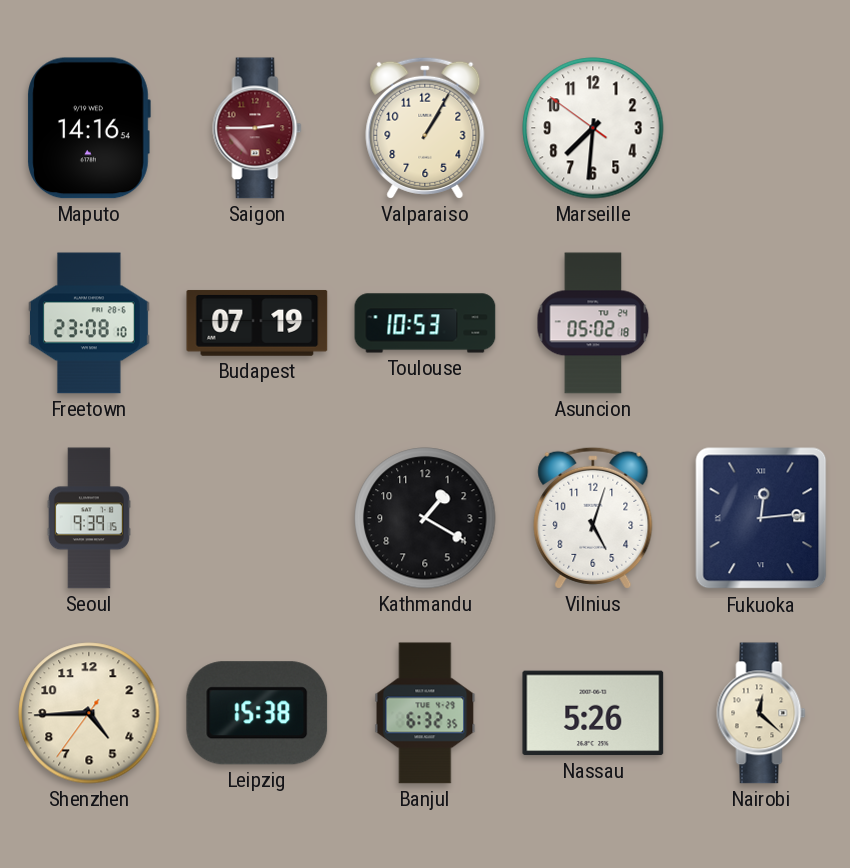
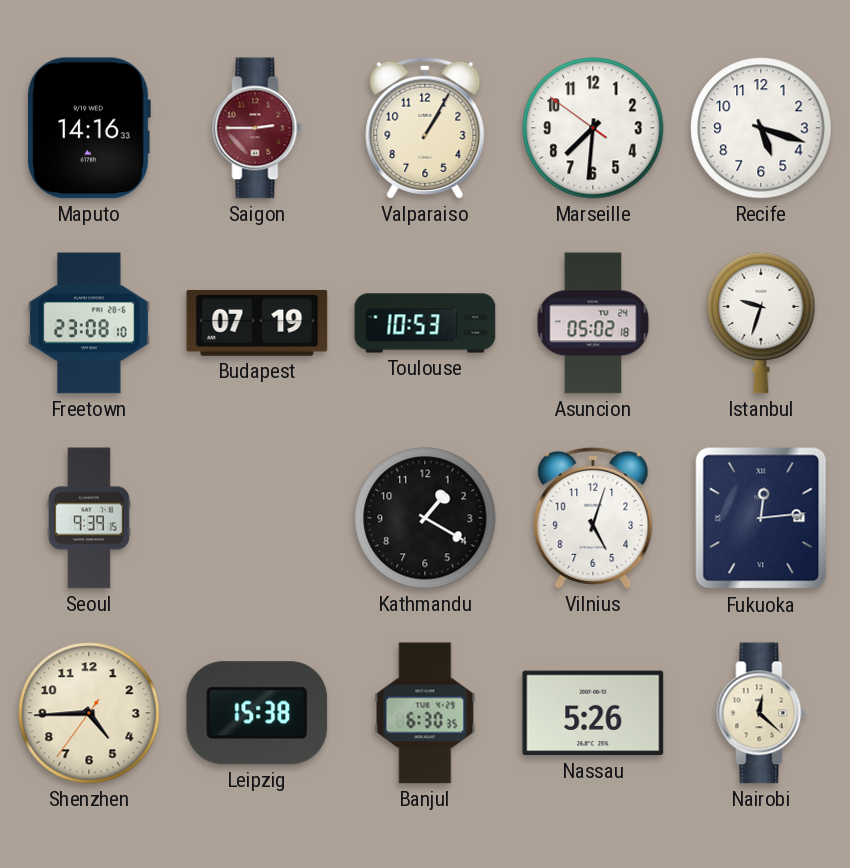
Maputo: 14:16:54 -> 14:16:33
Recife: none -> 5:18
Istanbul: none -> 9:33
Banjul: 6:32 -> 6:30
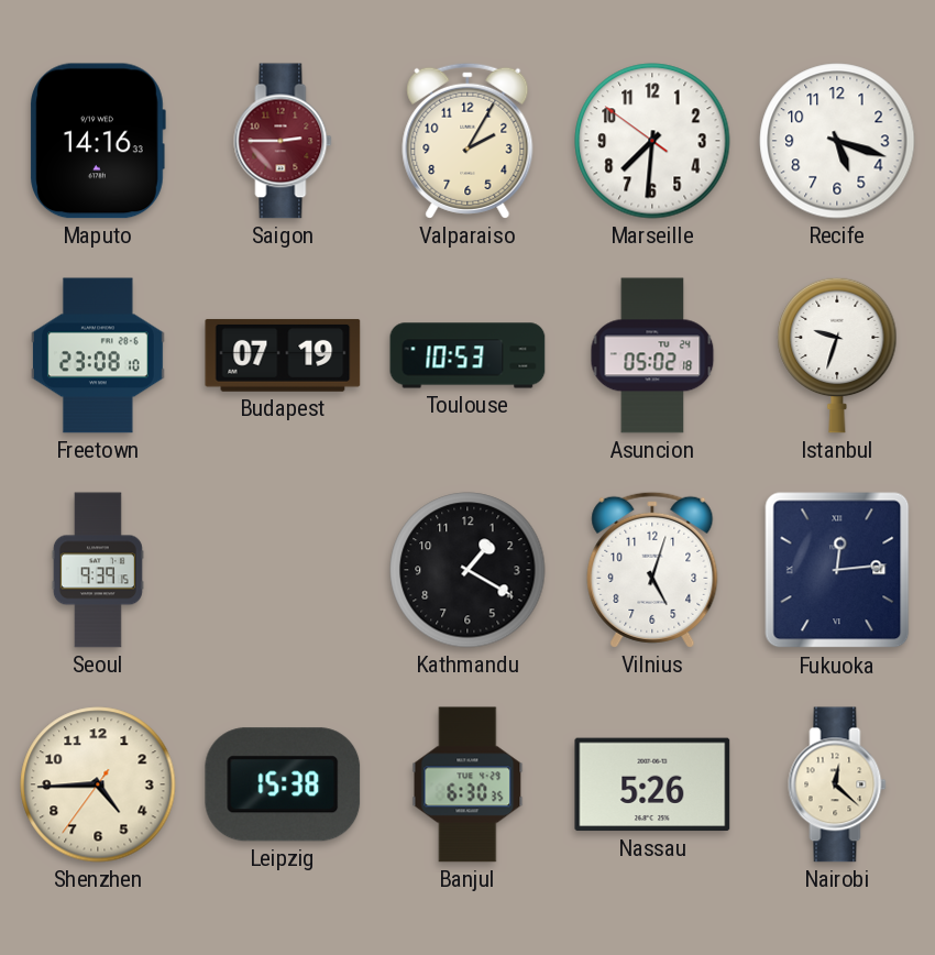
Valparaiso: 1:05 -> 2:05
